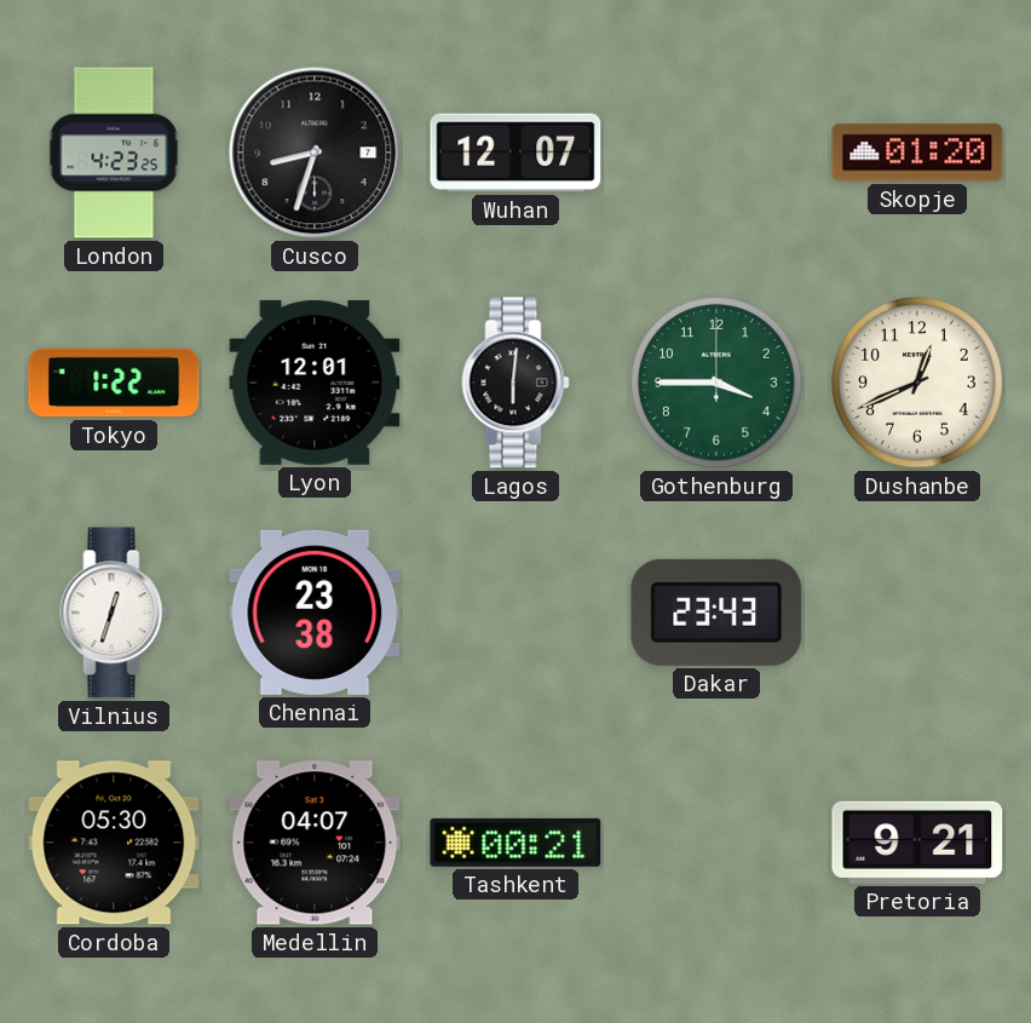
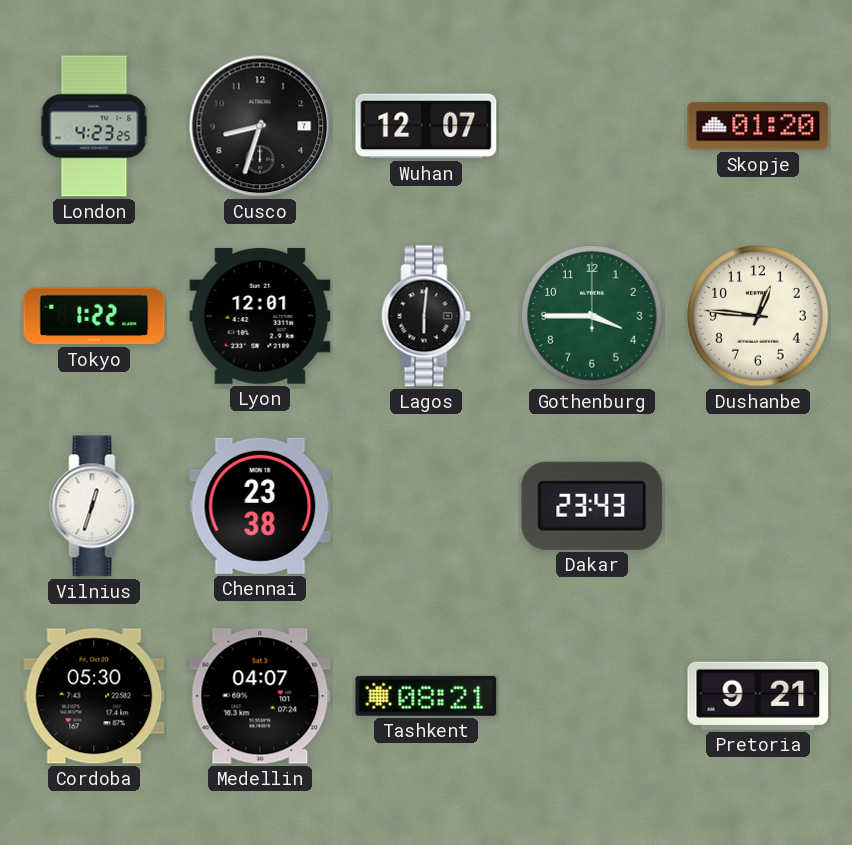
Dushanbe: 12:41 -> 12:46
Tashkent: 00:21 -> 08:21
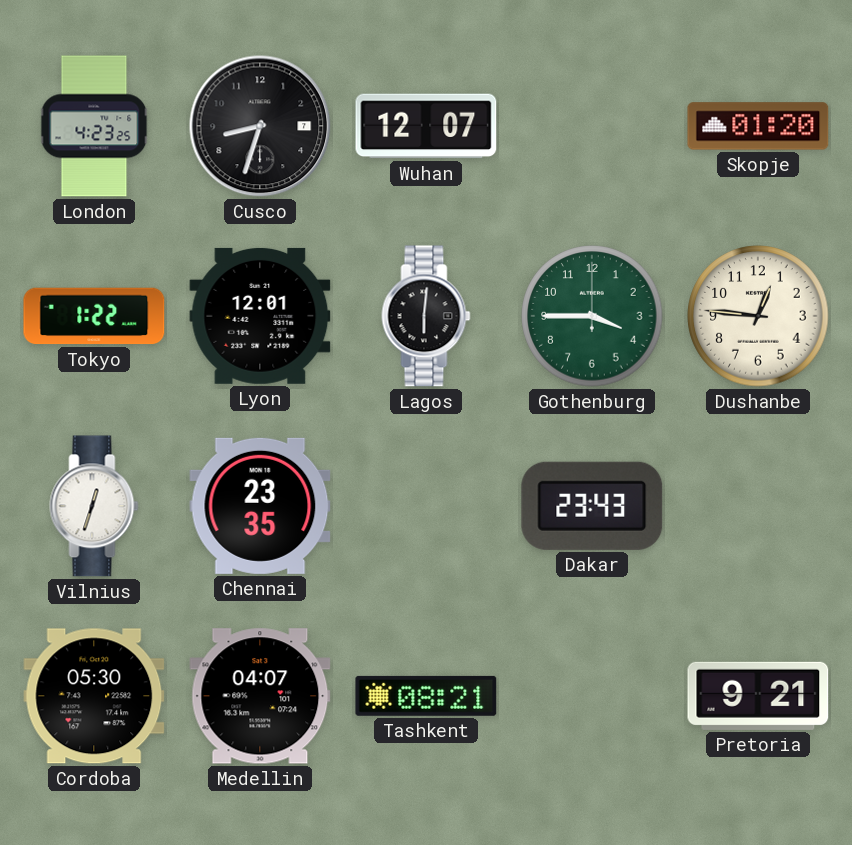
Chennai: 23:38 -> 23:35
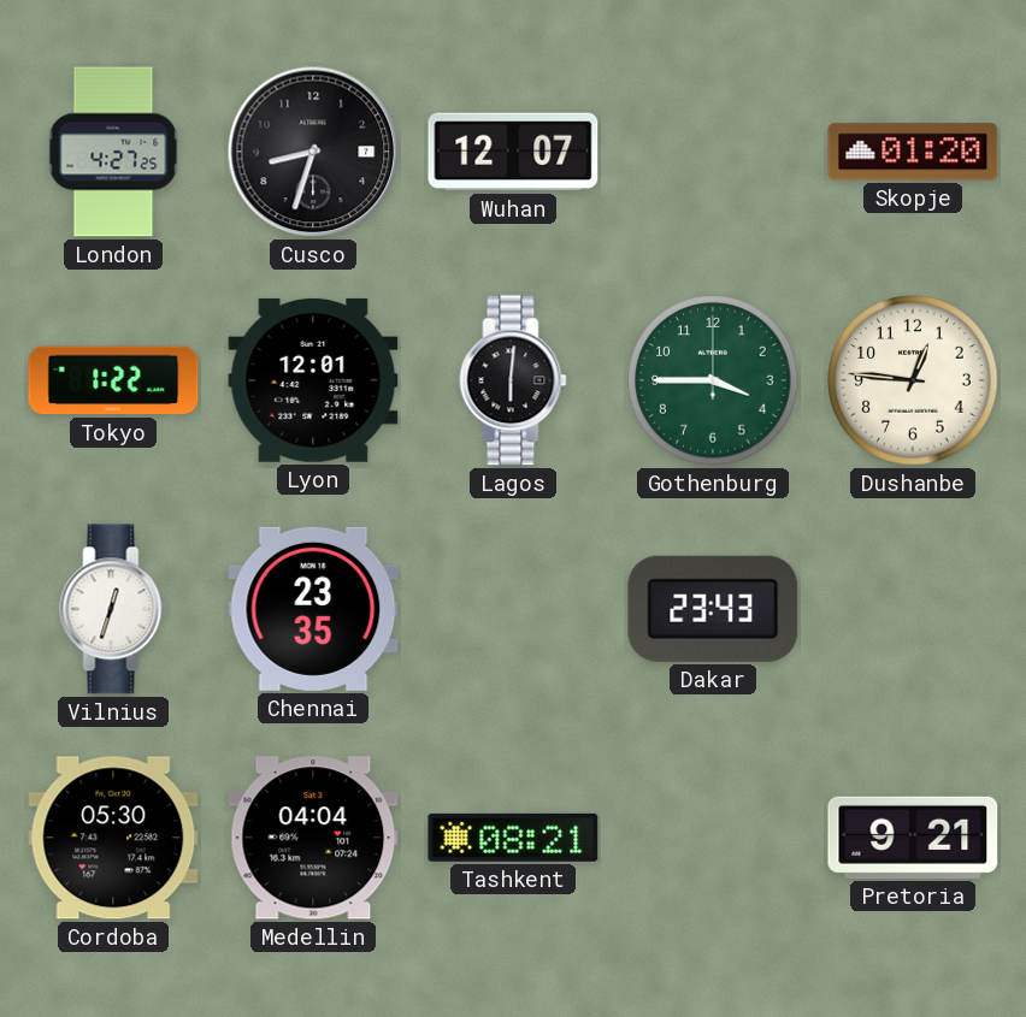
London: 4:23 -> 4:27
Medellin: 04:07 -> 04:04
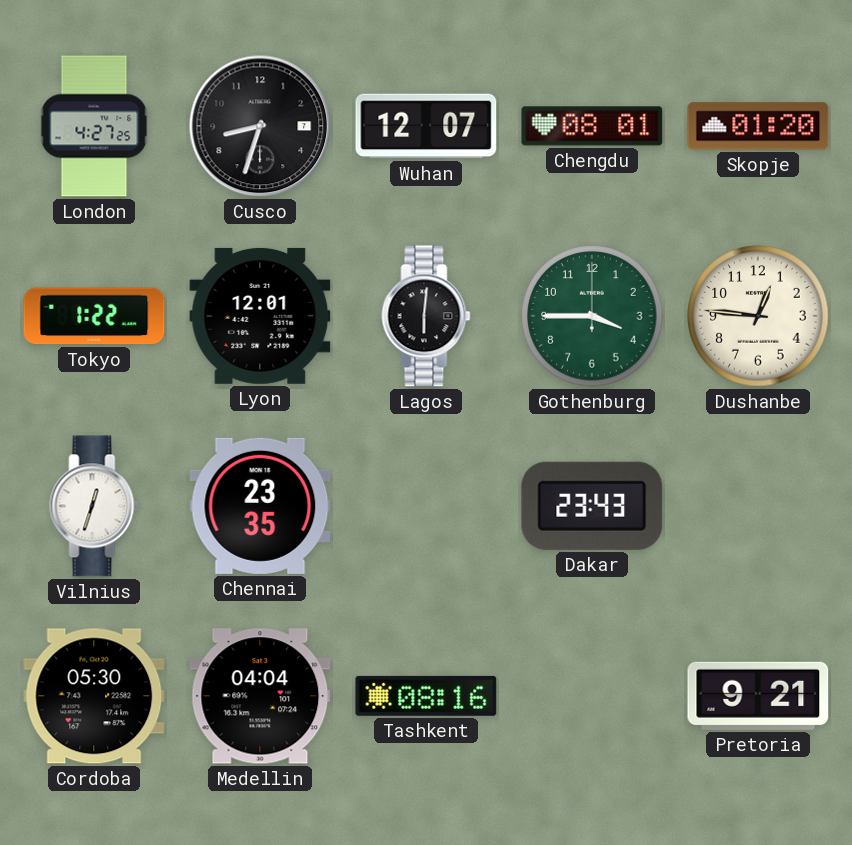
Chengdu: none -> 08:01
Tashkent: 08:21 -> 08:16
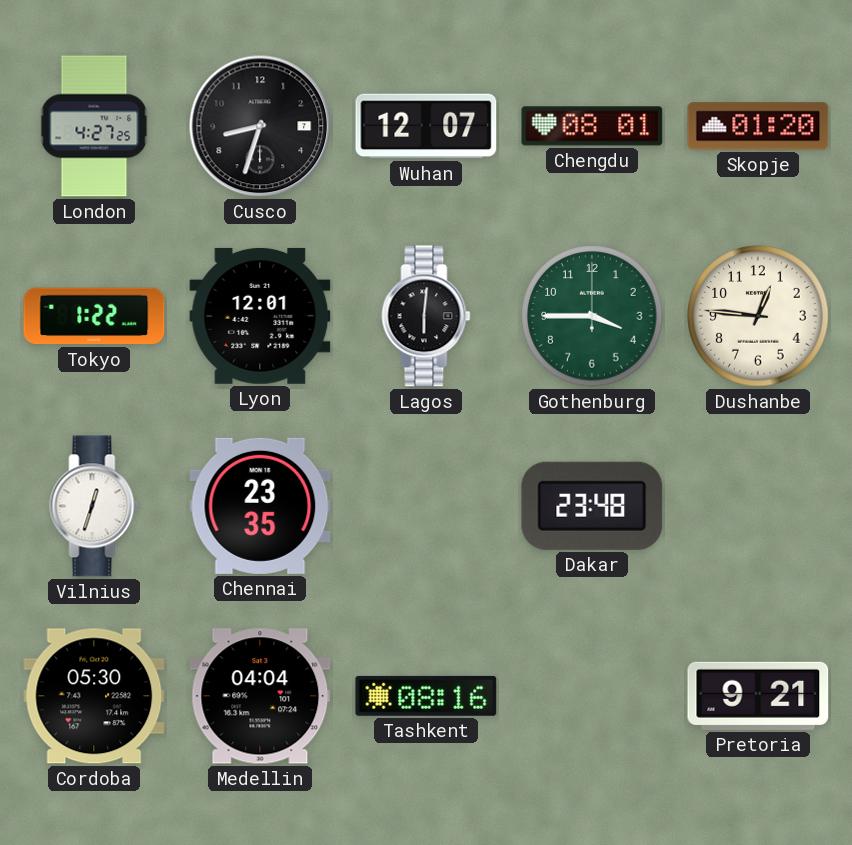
Dakar: 23:43 -> 23:48
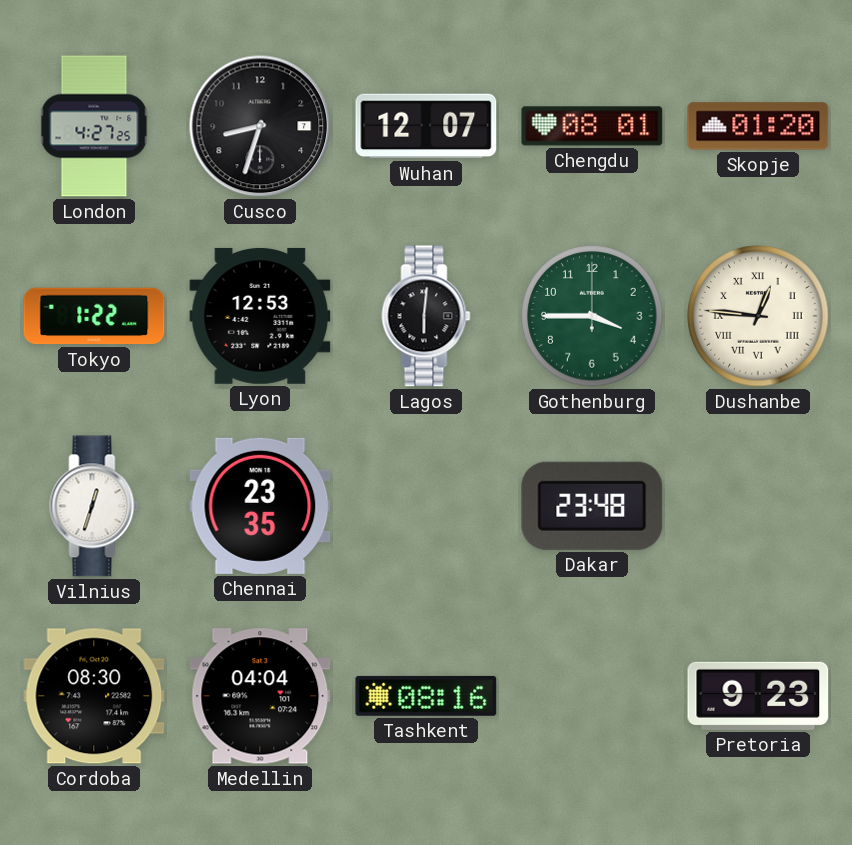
Lyon: 12:01 -> 12:53
Dushanbe numerals: Arabic -> Roman
Cordoba: 05:30 -> 08:30
Pretoria: 9:21 -> 9:23
